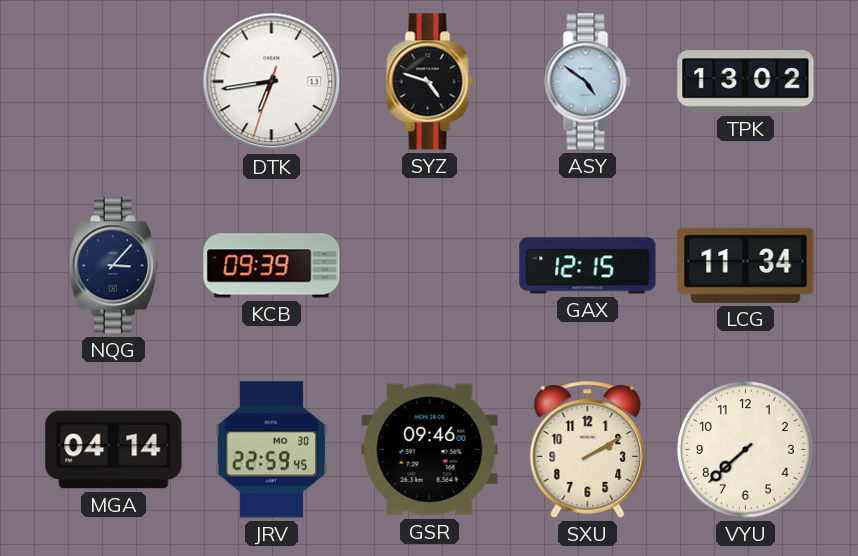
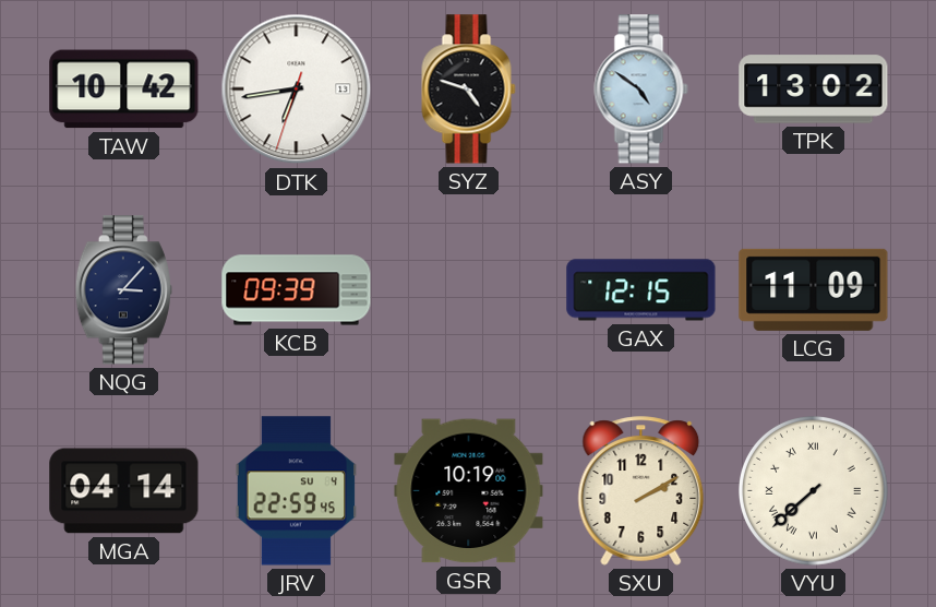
TAW: none -> 10:42
LCG: 11:34 -> 11:09
JRV date: MO 30 -> SU 4
GSR: 09:46 -> 10:19
VYU numerals: Arabic -> Roman
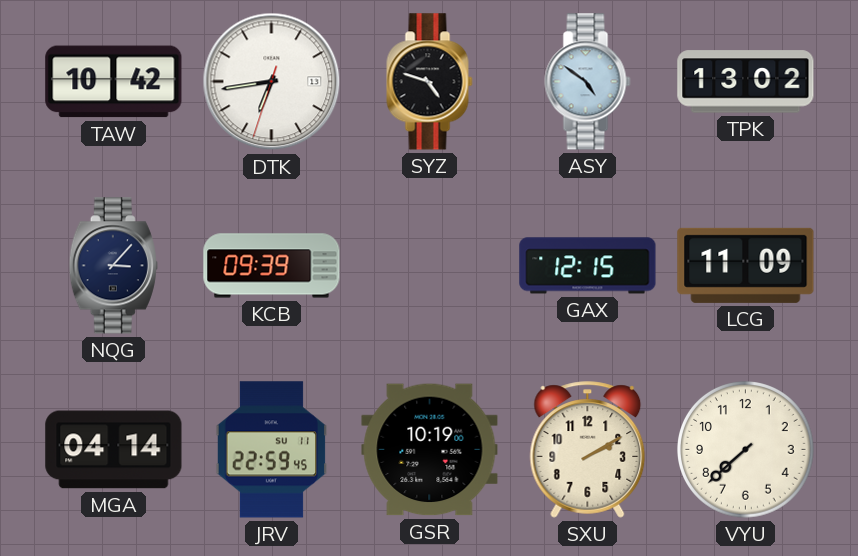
JRV date: SU 4 -> SU 11
VYU numerals: Roman -> Arabic
